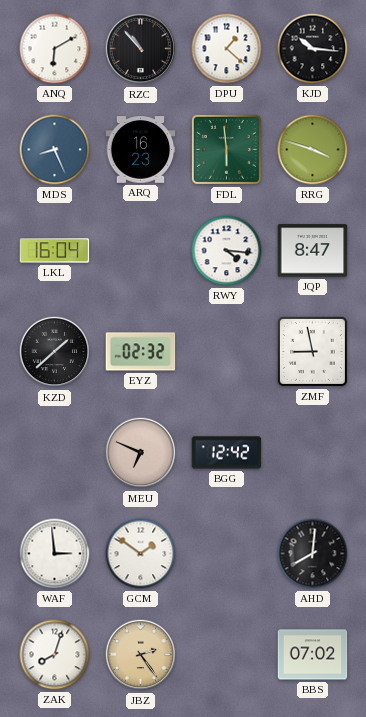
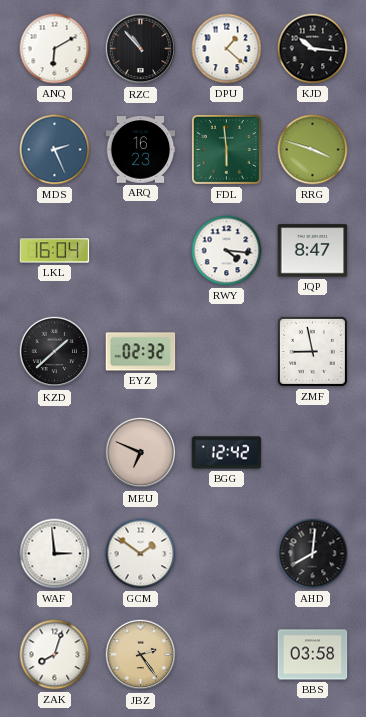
MDS: 8:26 -> 2:26
BBS: 07:02 -> 03:58
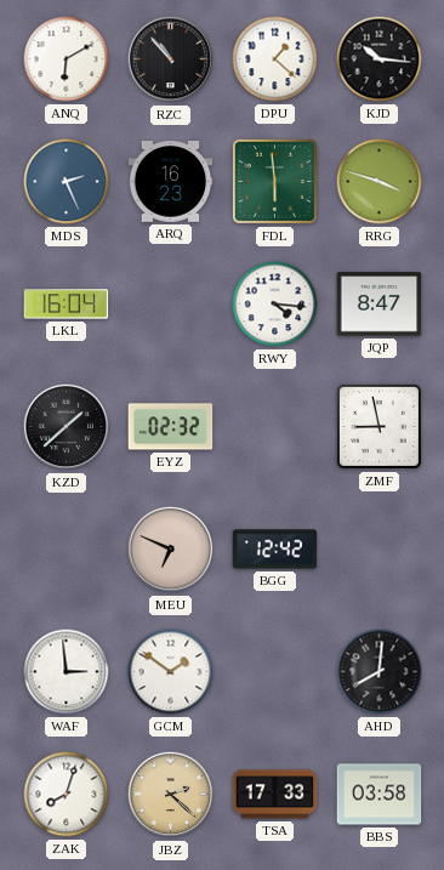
JBZ: 2:24 -> 2:22
TSA: none -> 17:33
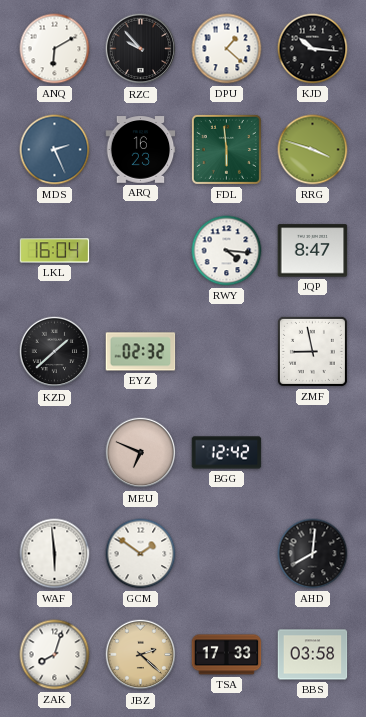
RZC: 10:53 -> 9:53
WAF: 2:59 -> 5:59
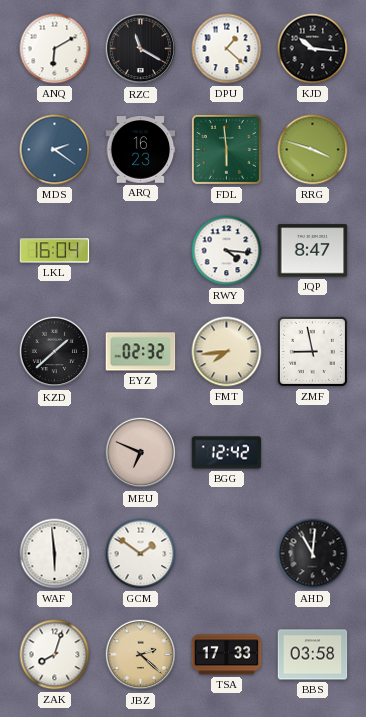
RZC: 9:53 -> 11:20
MDS: 2:26 -> 2:21
FMT: none -> 7:44
AHD: 8:01 -> 11:01
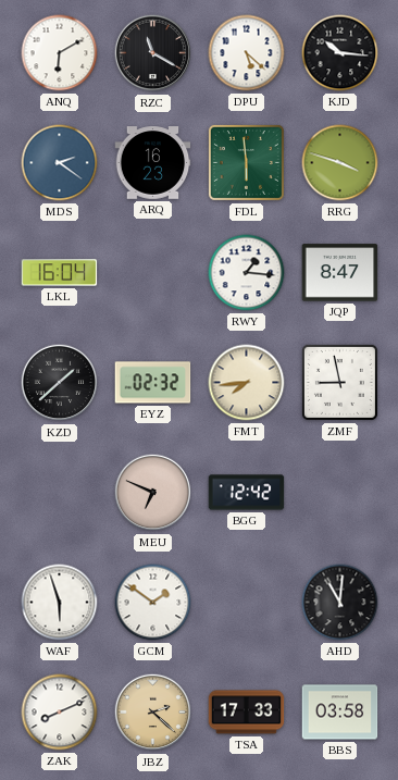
DPU: 1:22 -> 5:22
RWY: 4:16 -> 1:16
WAF: 5:59 -> 5:57
ZAK: 8:03 -> 8:11
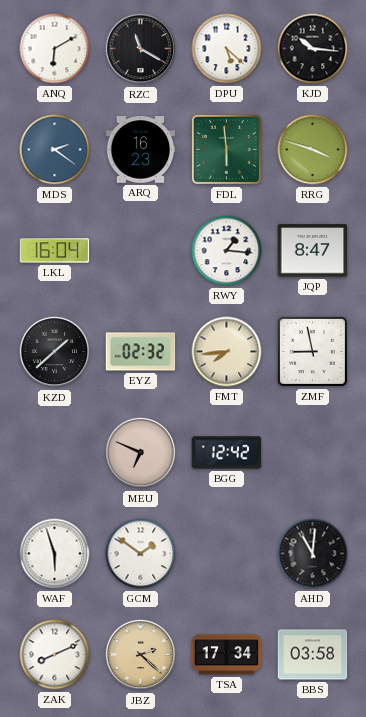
TSA: 17:33 -> 17:34
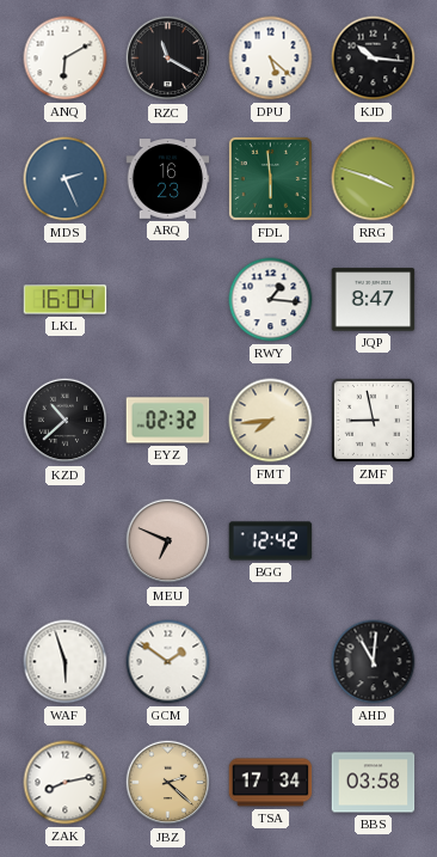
MDS: 2:21 -> 2:26
KZD: 1:38 -> 10:38
ZAK: 8:11 -> 8:13
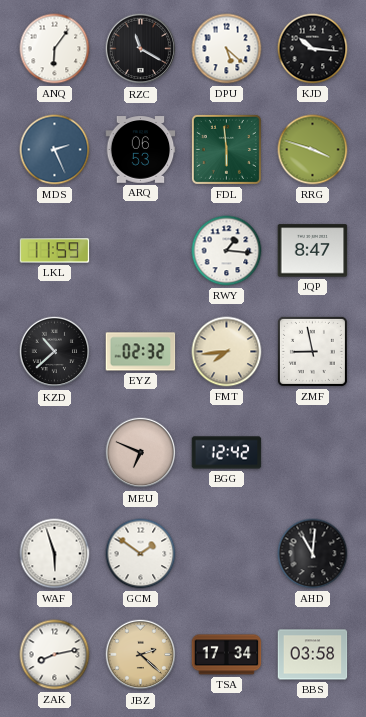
ANQ: 6:10 -> 6:06
ARQ: 16:23 -> 06:53
LKL: 16:04 -> 11:59
